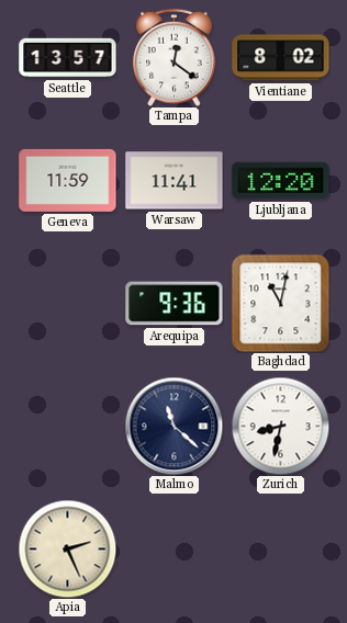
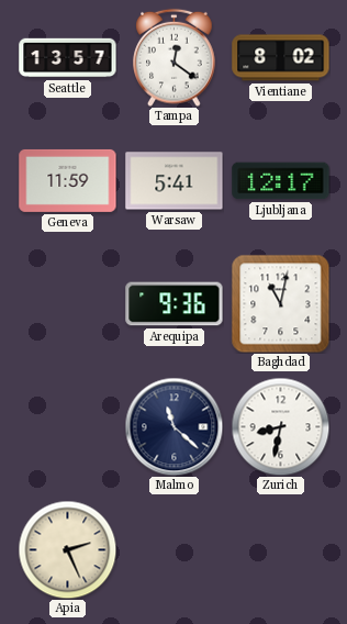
Warsaw: 11:41 -> 5:41
Ljubljana: 12:20 -> 12:17
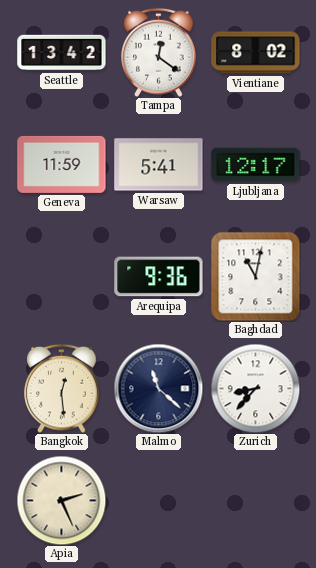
Seattle: 13:57 -> 13:42
Bangkok: none -> 12:29
Zurich: 8:32 -> 8:37
